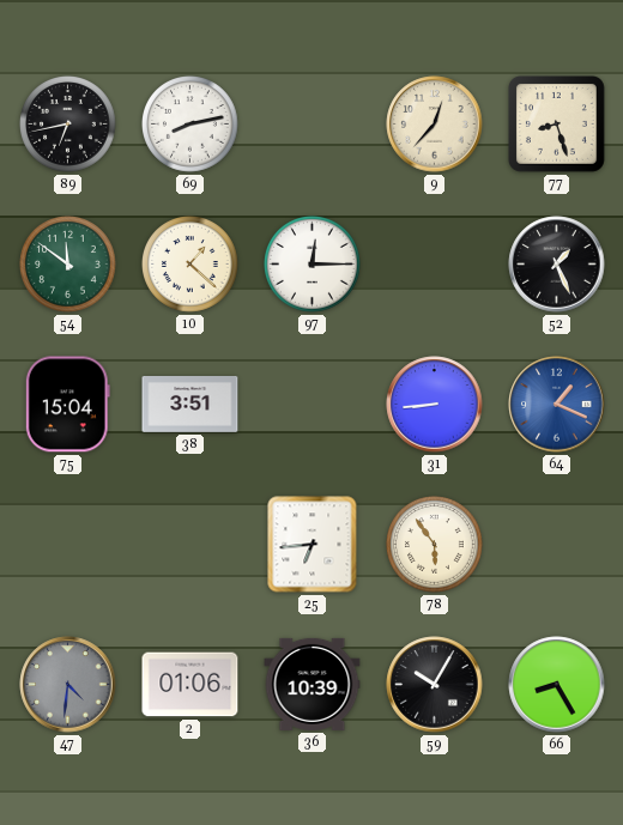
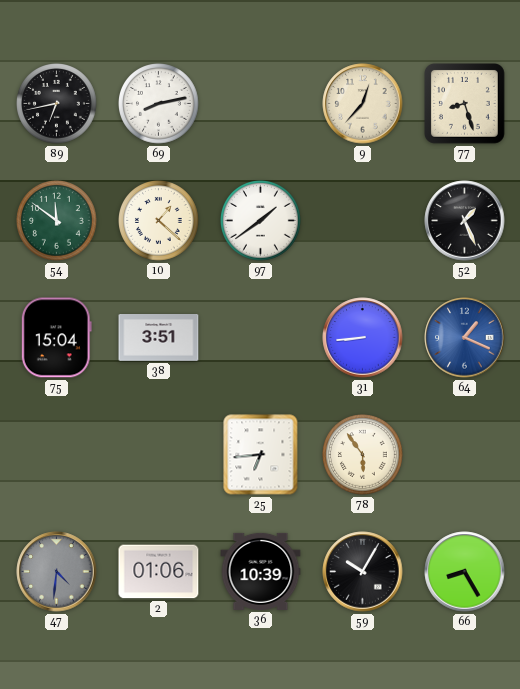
97: 12:15 -> 1:39
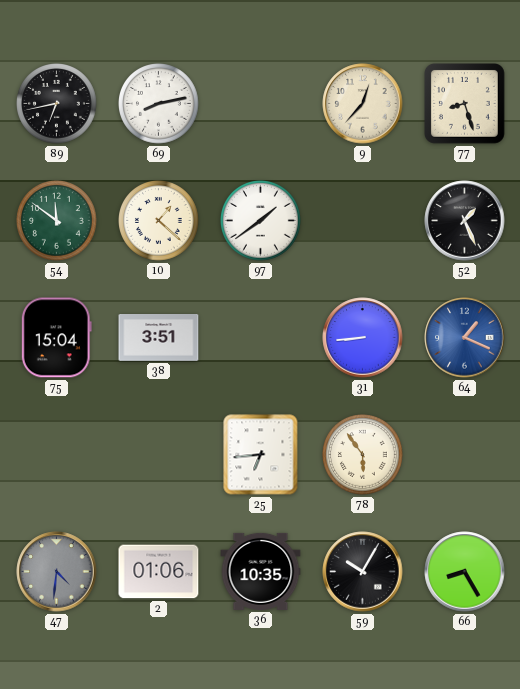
36: 10:39 -> 10:35
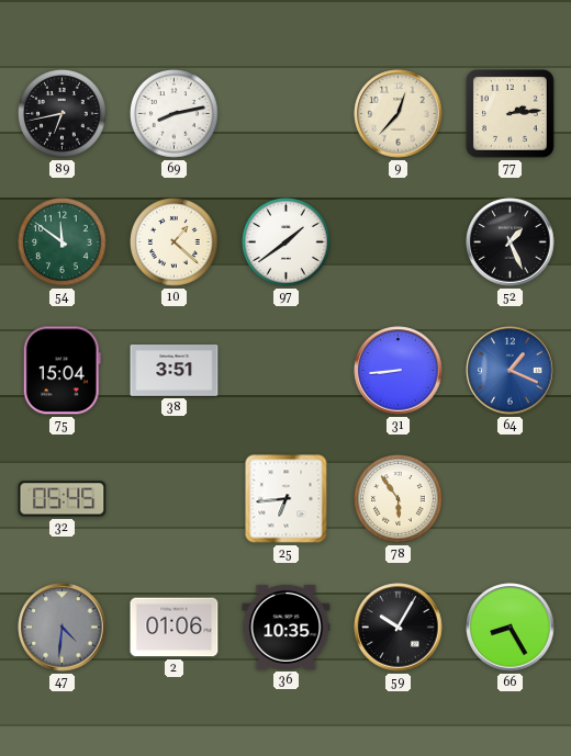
77: 8:27 -> 2:14
32: none -> 05:45
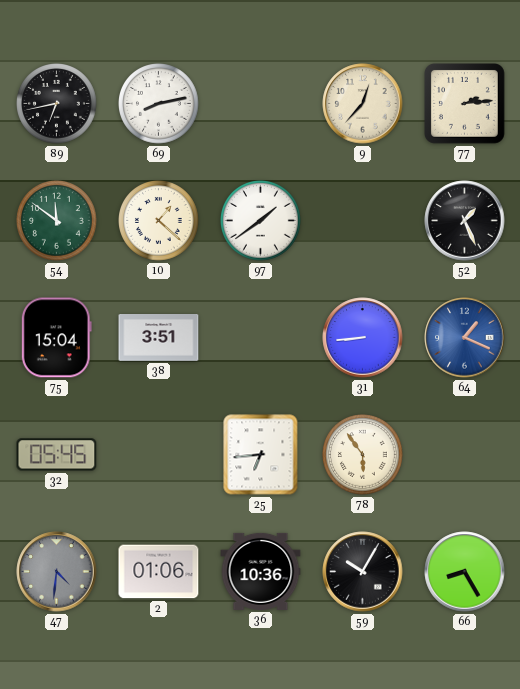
36: 10:35 -> 10:36
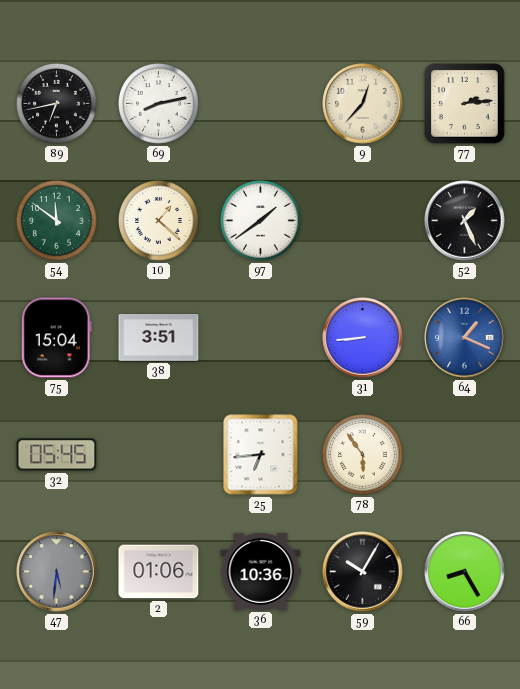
47: 4:31 -> 5:31
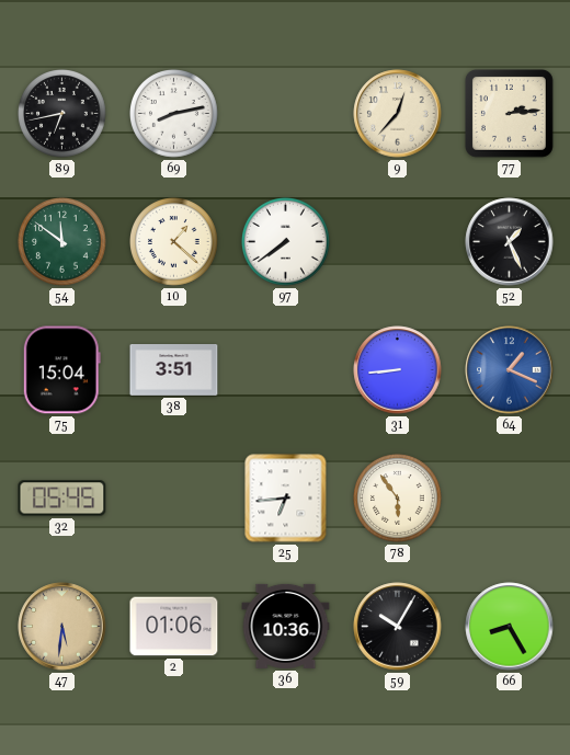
97: 1:39 -> 7:39
47 dial: grey -> champagne
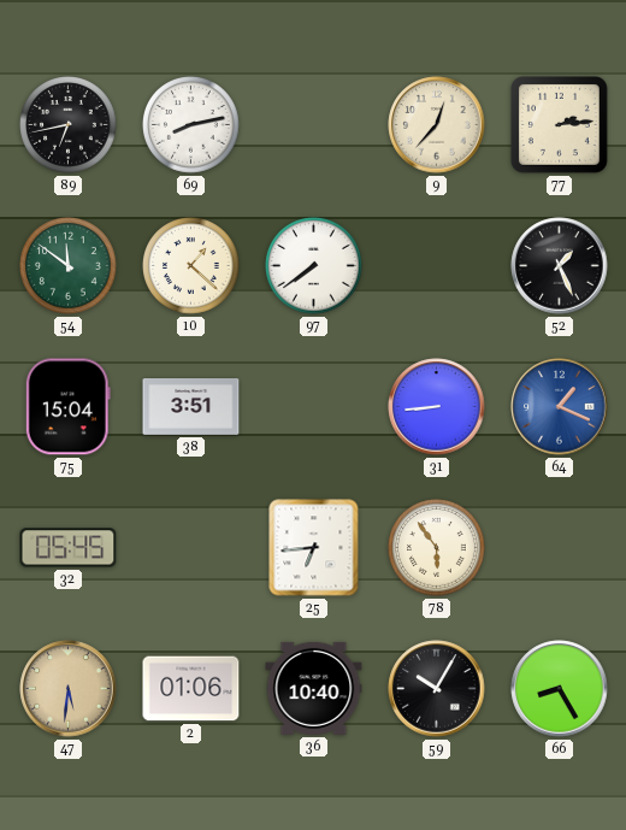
36: 10:36 -> 10:40
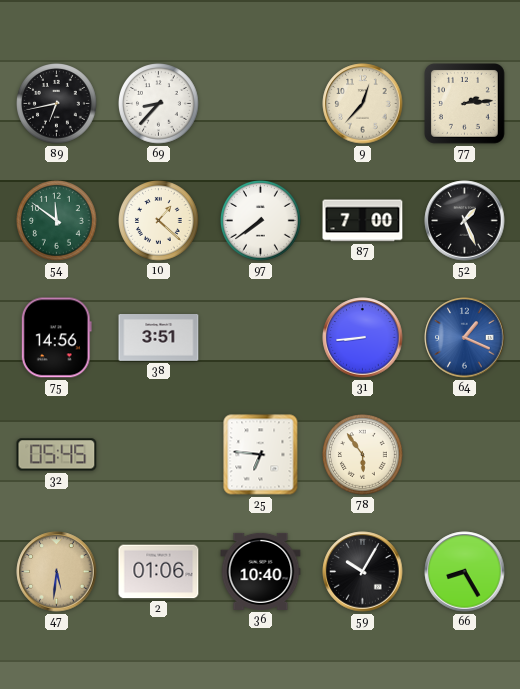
69: 8:13 -> 8:37
87: none -> 7:00
75: 15:04 -> 14:56
25: 6:44 -> 6:46
